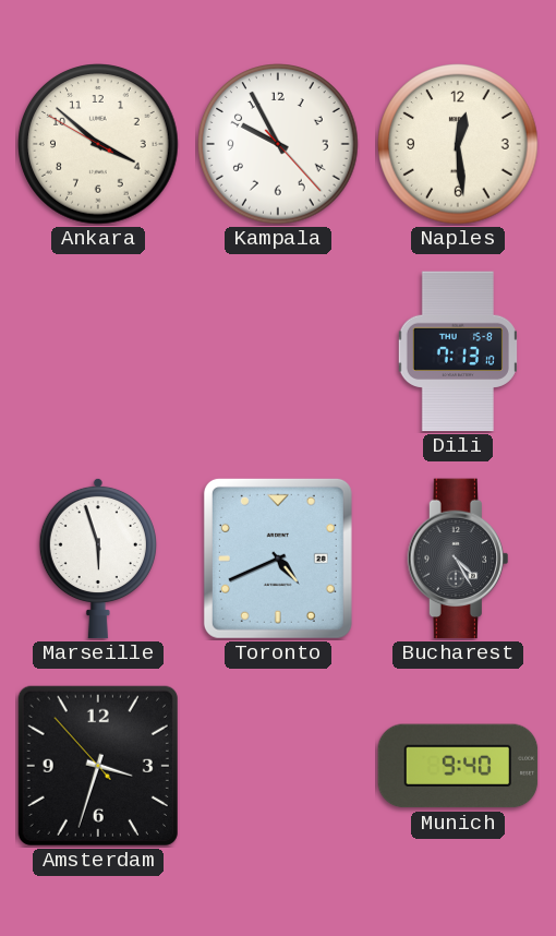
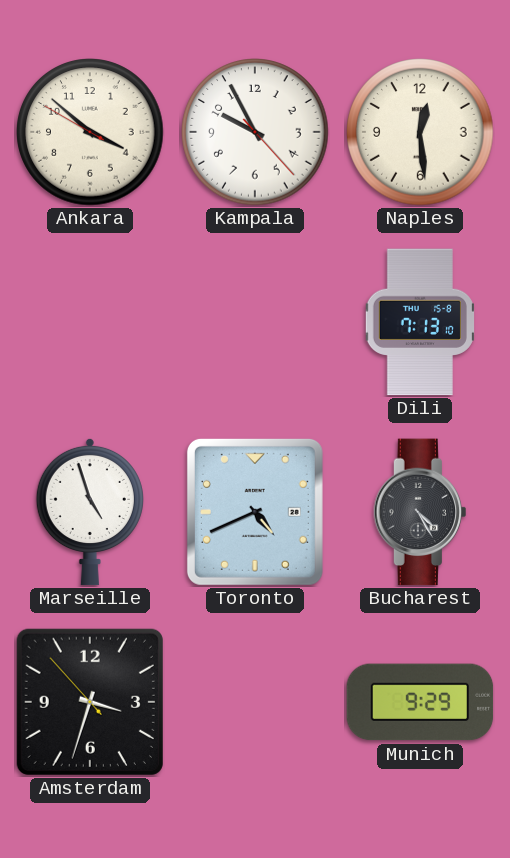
Marseille: 5:57 -> 4:57
Munich: 9:40 -> 9:29
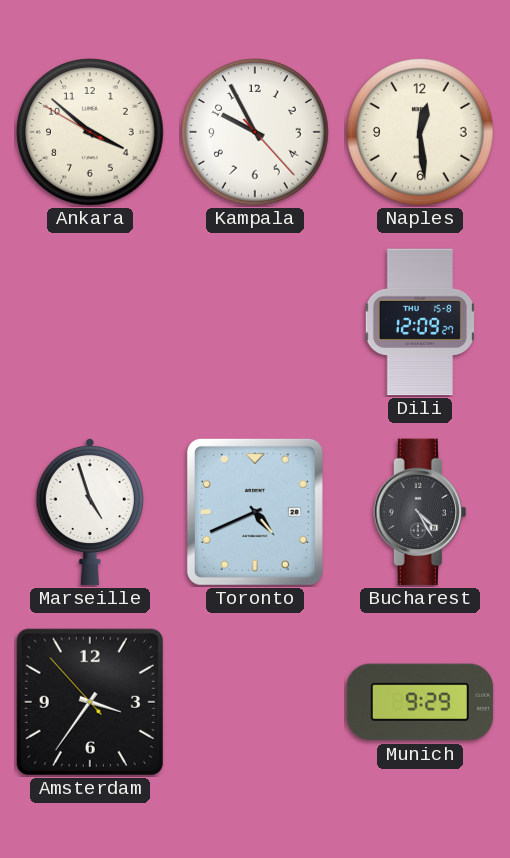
Dili: 7:13 -> 12:09
Amsterdam: 3:32 -> 3:35
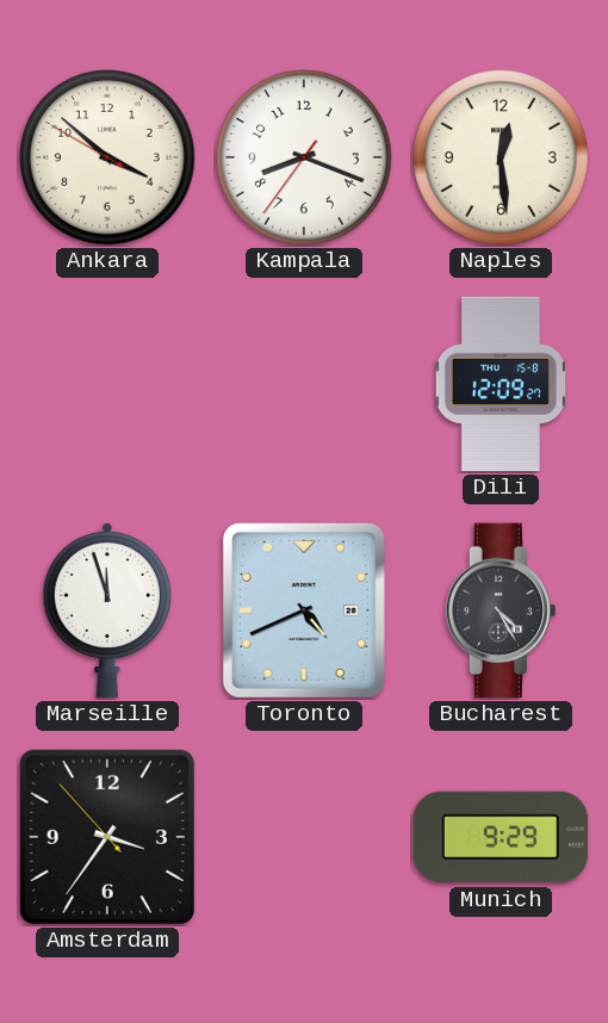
Kampala: 9:55 -> 8:18
Marseille: 4:57 -> 11:57
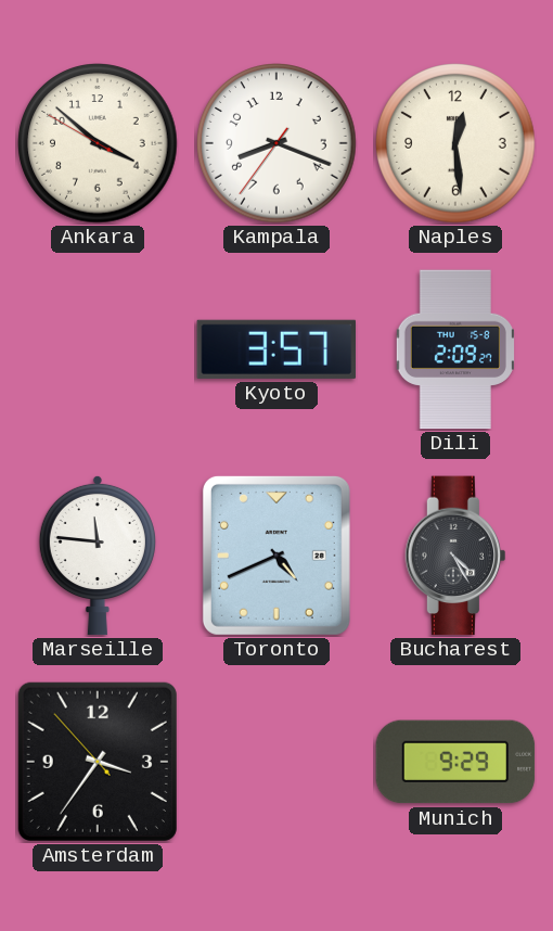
Kyoto: none -> 3:57
Dili: 12:09 -> 2:09
Marseille: 11:57 -> 11:46
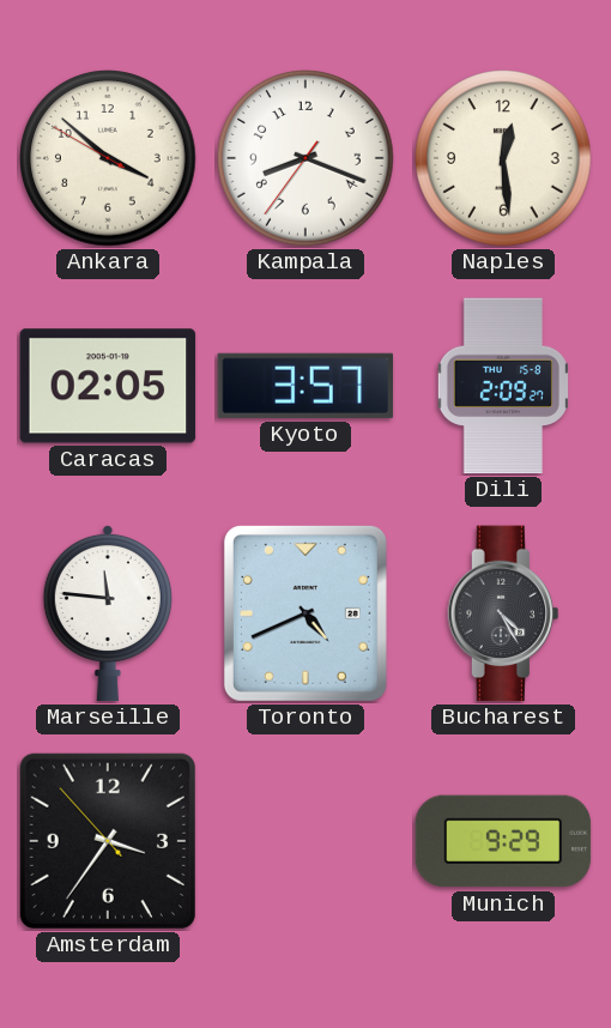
Caracas: none -> 02:05
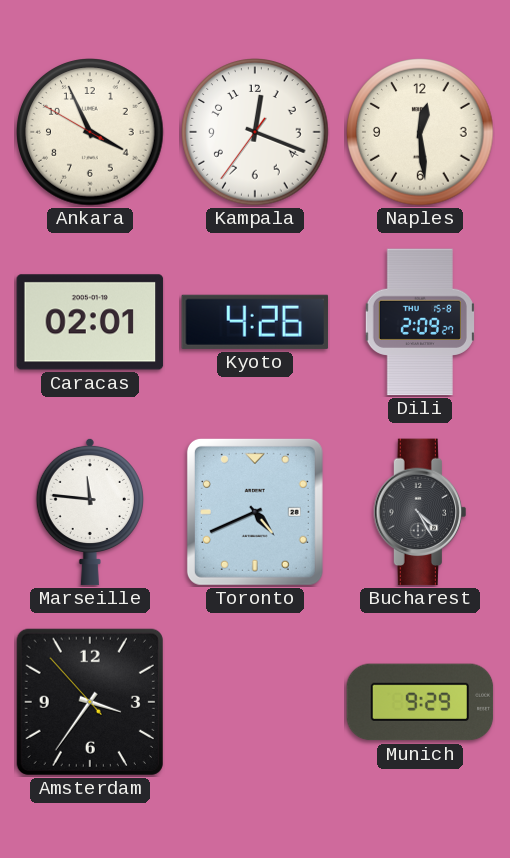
Ankara: 3:51 -> 3:55
Kampala: 8:18 -> 12:18
Caracas: 02:05 -> 02:01
Kyoto: 3:57 -> 4:26
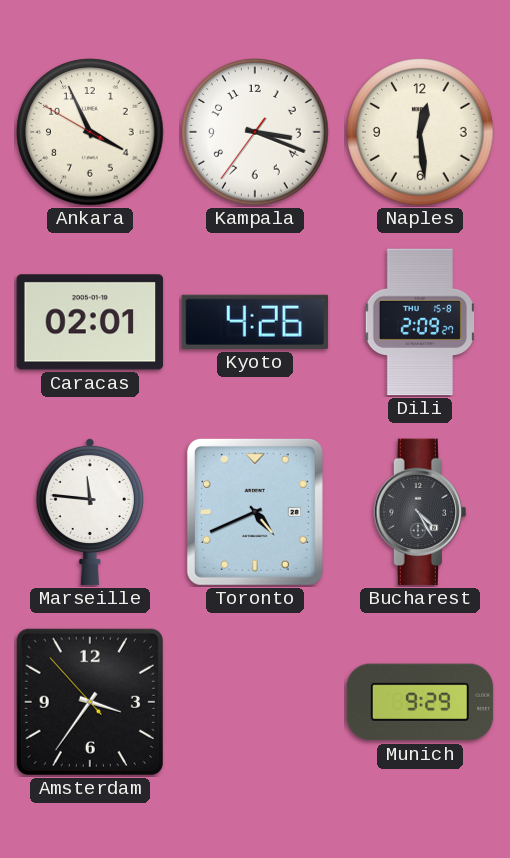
Kampala: 12:18 -> 3:18
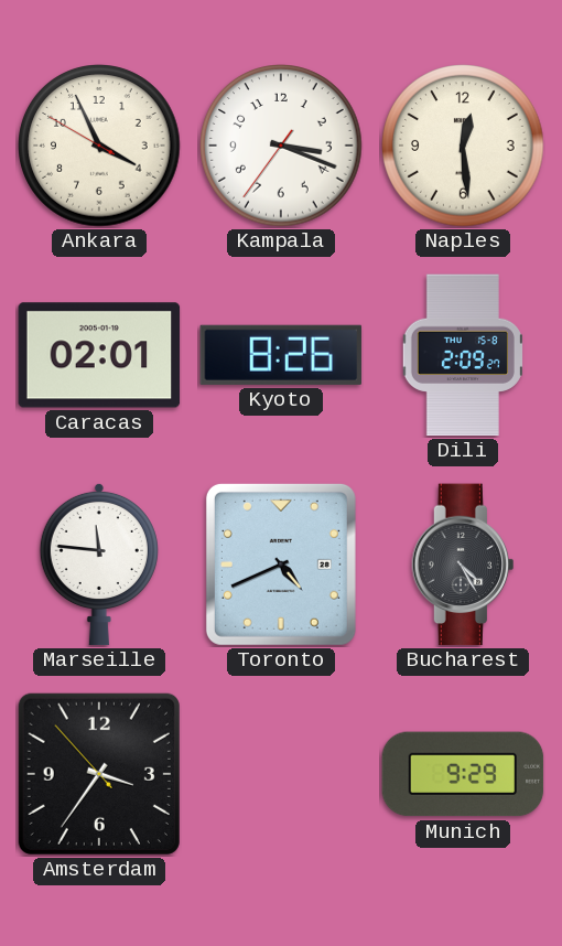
Kyoto: 4:26 -> 8:26
